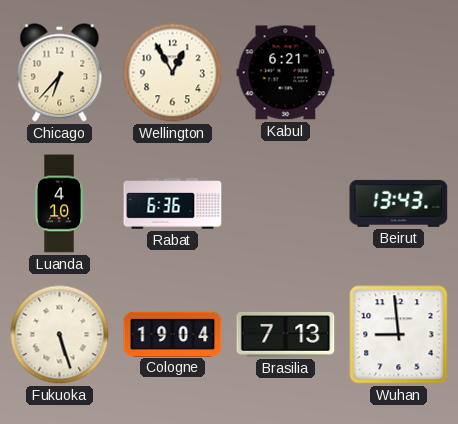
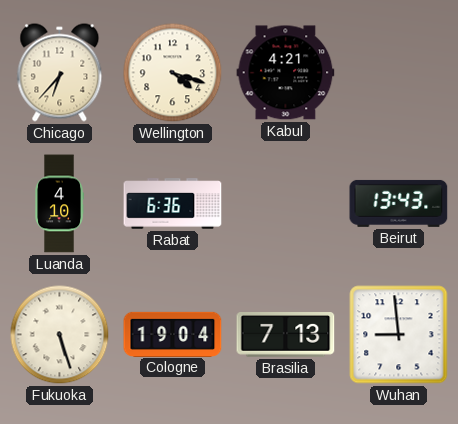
Wellington: 12:55 -> 4:18
Kabul: 6:21 -> 4:21
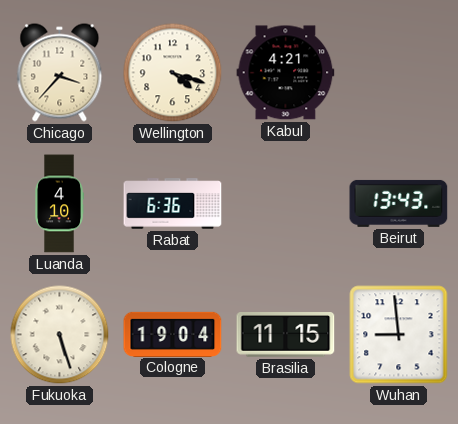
Chicago: 6:37 -> 3:37
Brasilia: 7:13 -> 11:15
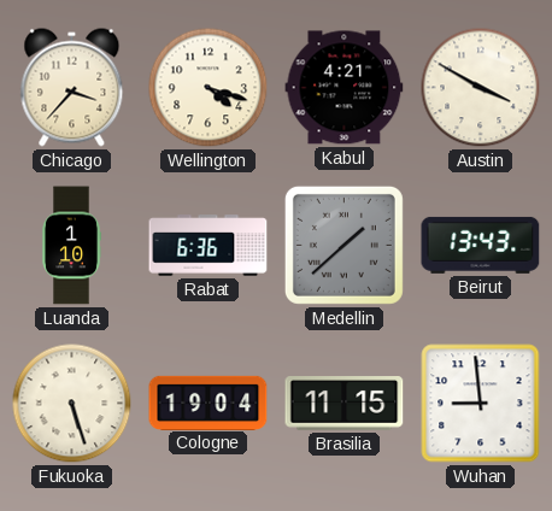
Austin: none -> 3:50
Luanda: 4:10 -> 1:10
Medellin: none -> 1:38
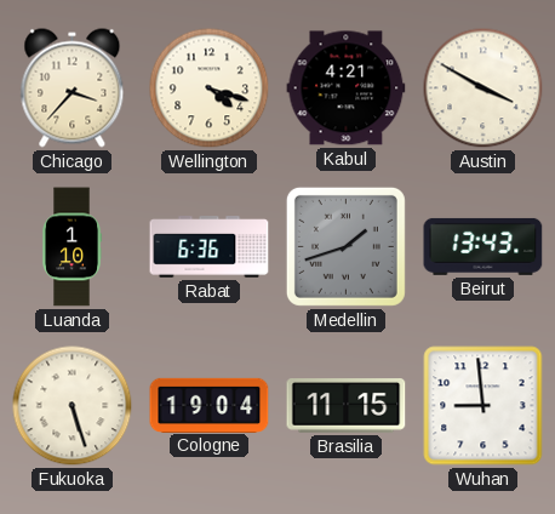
Medellin: 1:38 -> 1:42
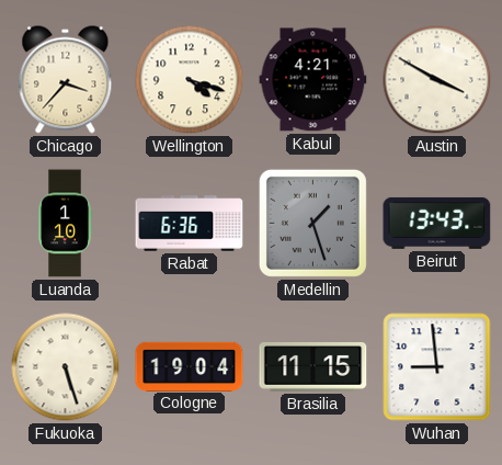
Medellin: 1:42 -> 1:27
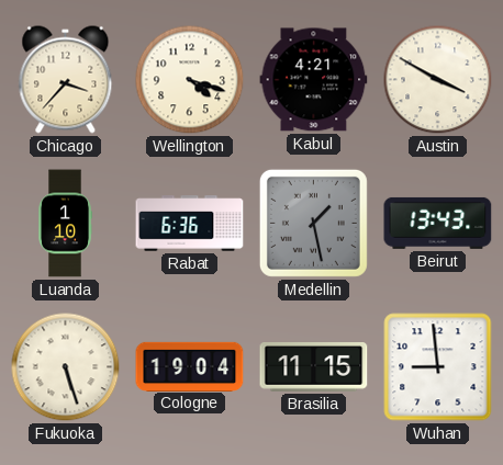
Medellin: 1:27 -> 1:28
